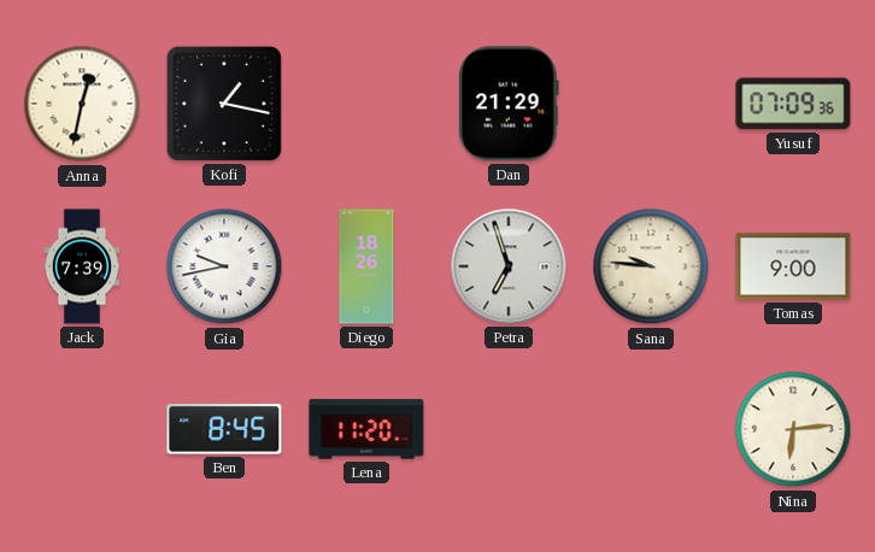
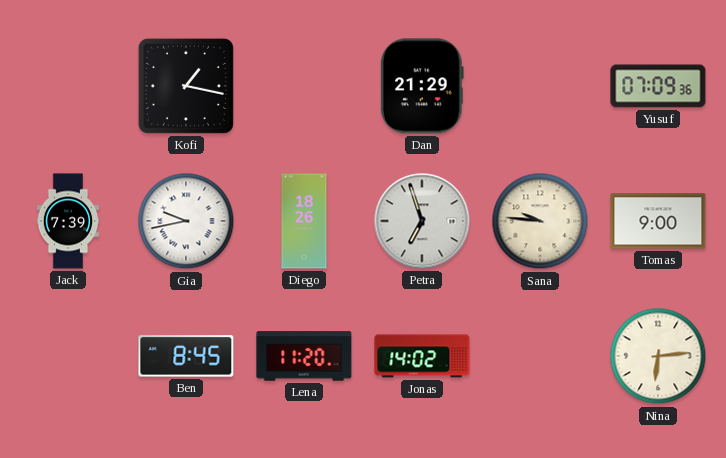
Anna: 12:32 -> none
Jonas: none -> 14:02
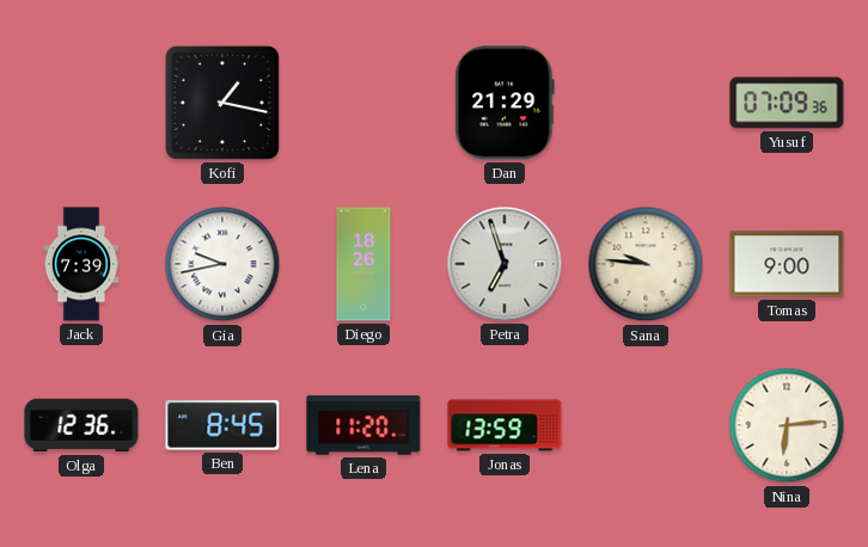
Olga: none -> 12:36
Jonas: 14:02 -> 13:59
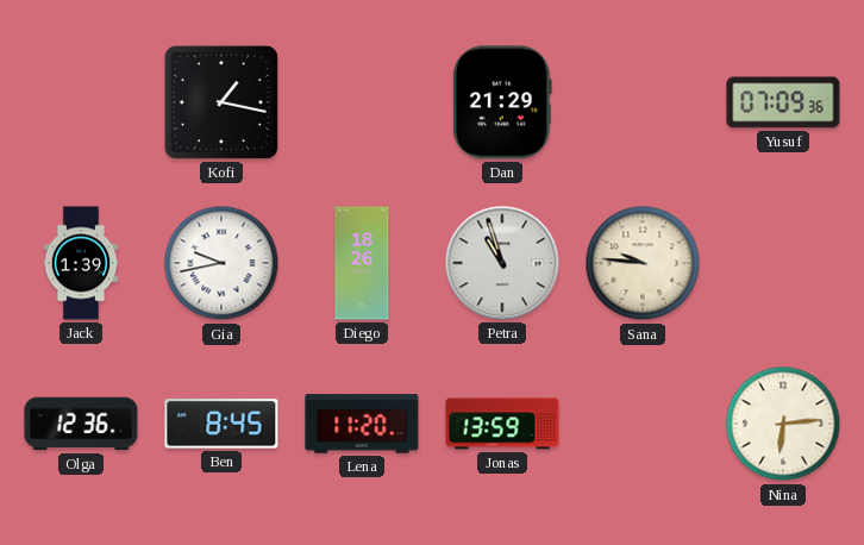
Jack: 7:39 -> 1:39
Petra: 6:57 -> 10:57
Tomas: 9:00 -> none
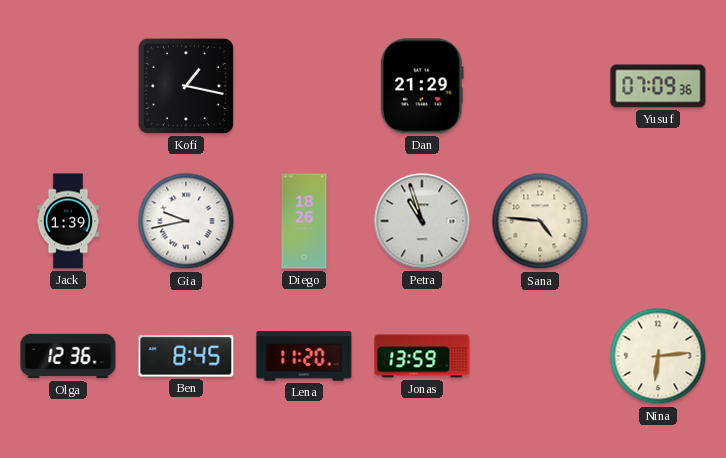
Sana: 9:46 -> 4:46
